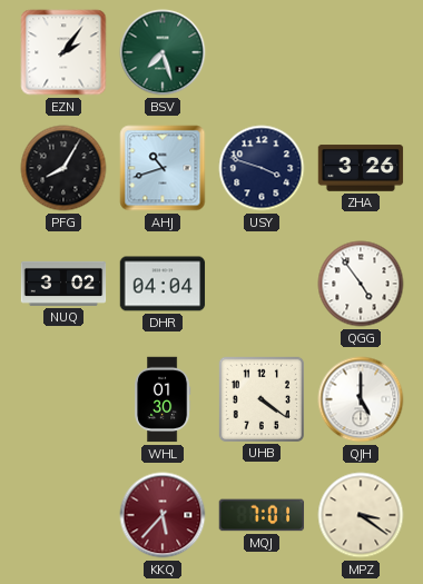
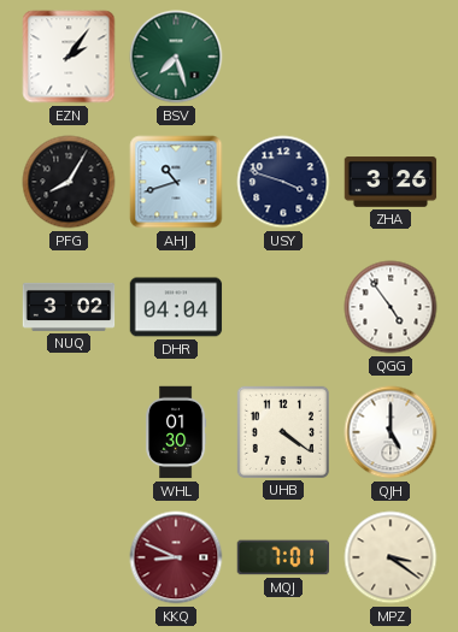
KKQ: 5:37 -> 8:49
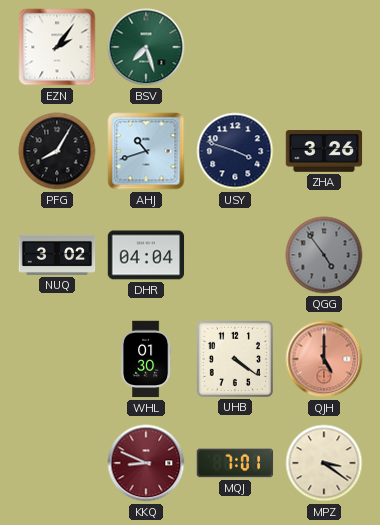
QGG dial: white -> grey
QJH dial: white -> salmon
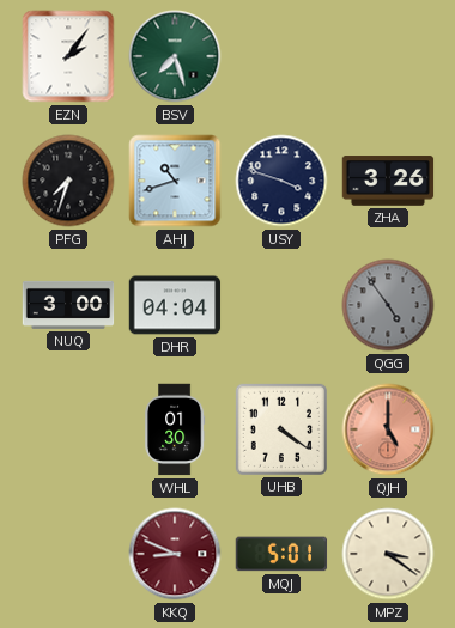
PFG: 8:05 -> 7:33
NUQ: 3:02 -> 3:00
MQJ: 7:01 -> 5:01
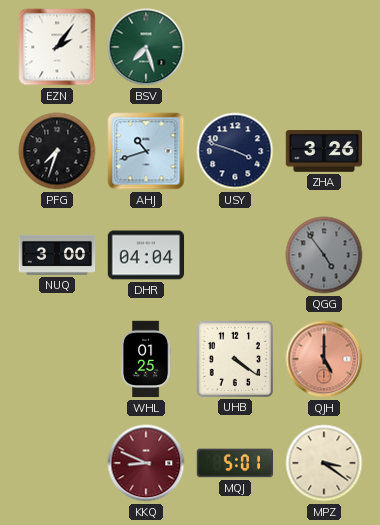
WHL: 01:30 -> 01:25
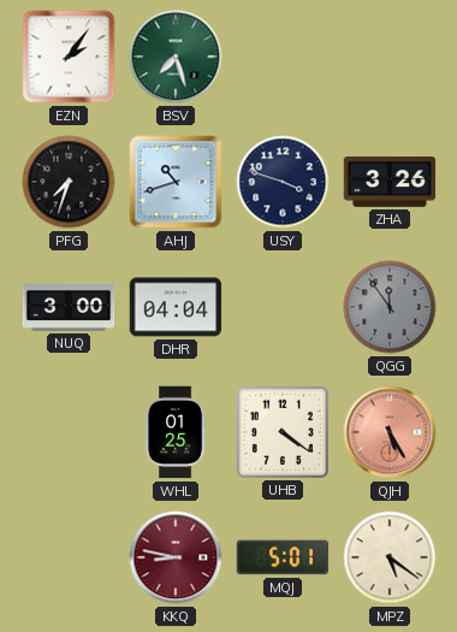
QGG: 4:54 -> 11:54
QJH: 5:00 -> 5:25
KKQ: 8:49 -> 8:47
MPZ: 3:21 -> 5:21
